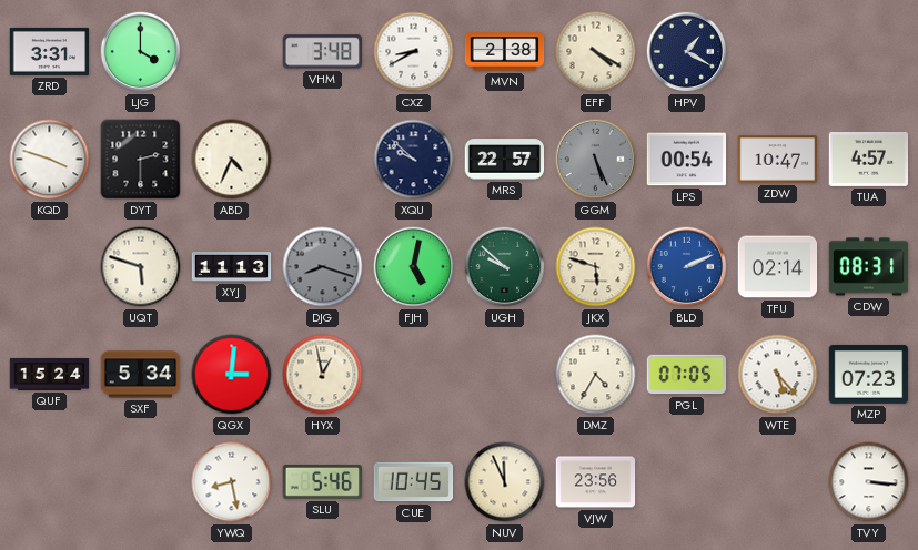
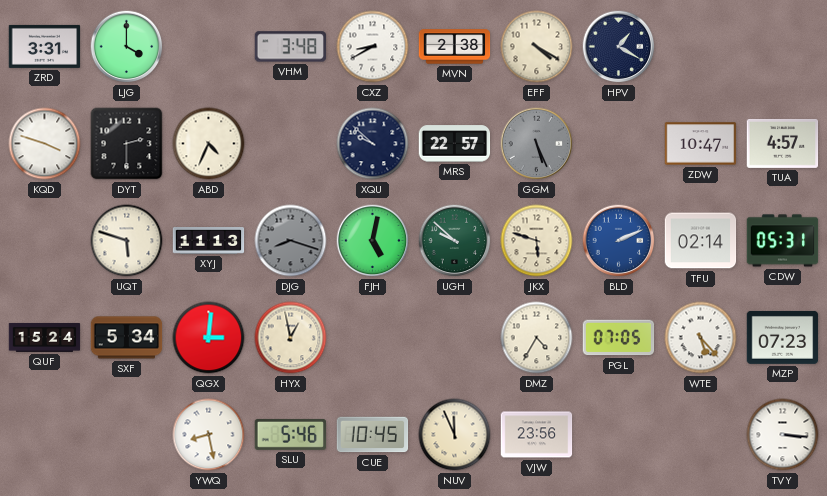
LPS: 00:54 -> none
CDW: 08:31 -> 05:31
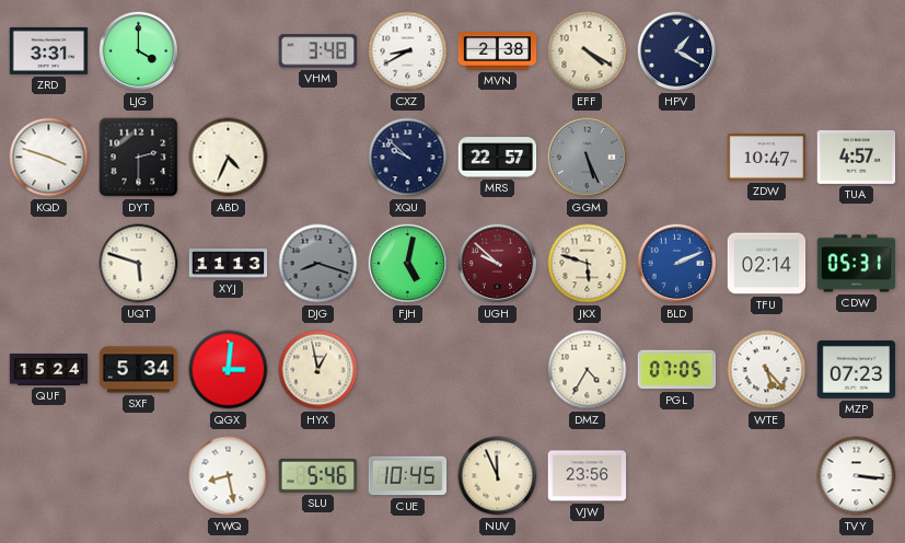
UGH dial: green -> burgundy
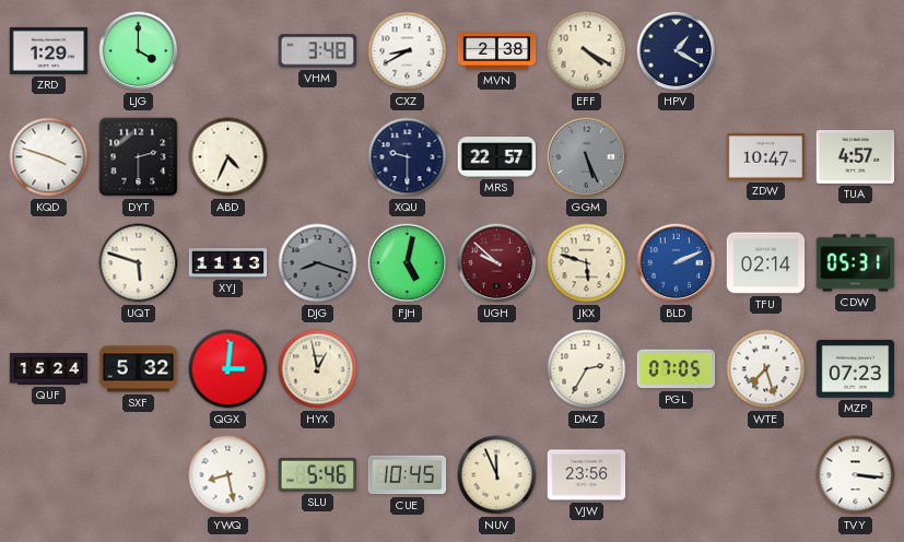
ZRD: 3:31 -> 1:29
XQU: 9:52 -> 9:30
SXF: 5:34 -> 5:32
DMZ: 4:35 -> 2:35
WTE: 5:23 -> 7:27
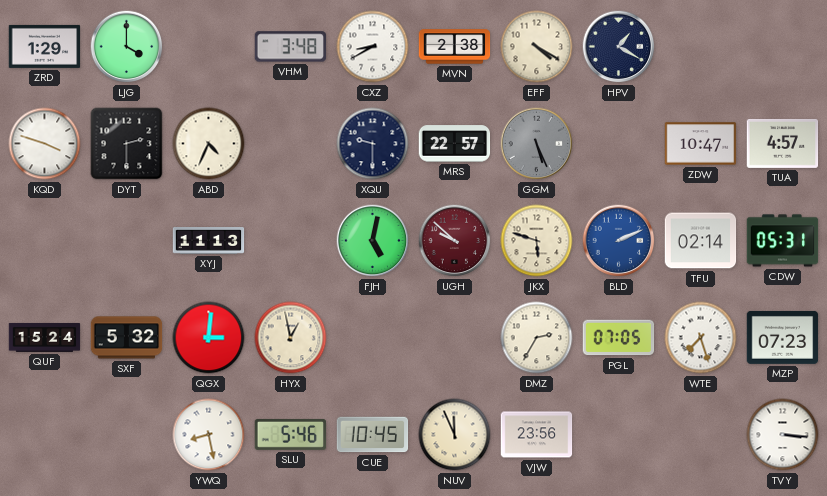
UQT: 5:48 -> none
DJG: 8:18 -> none
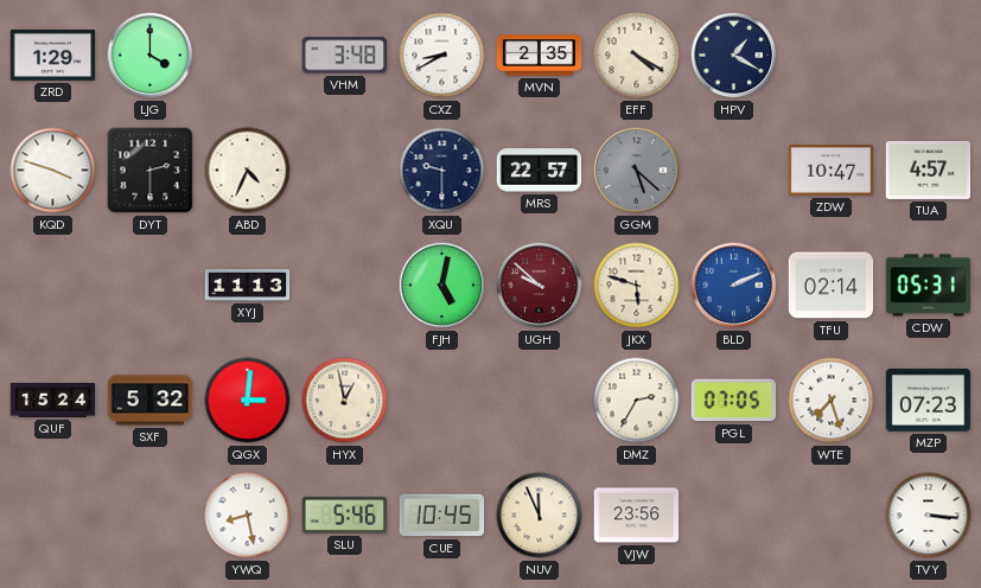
MVN: 2:38 -> 2:35
GGM: 5:26 -> 5:22
